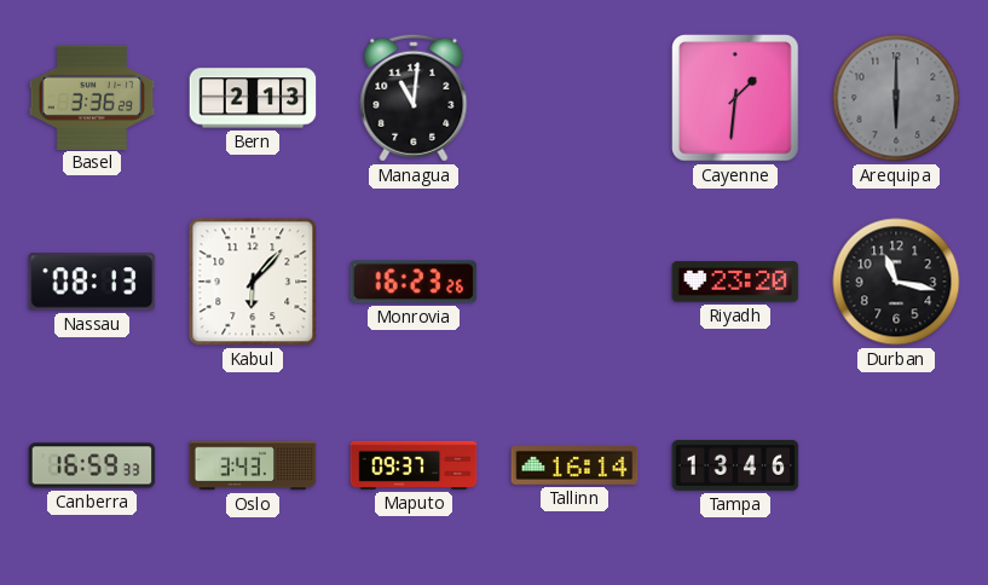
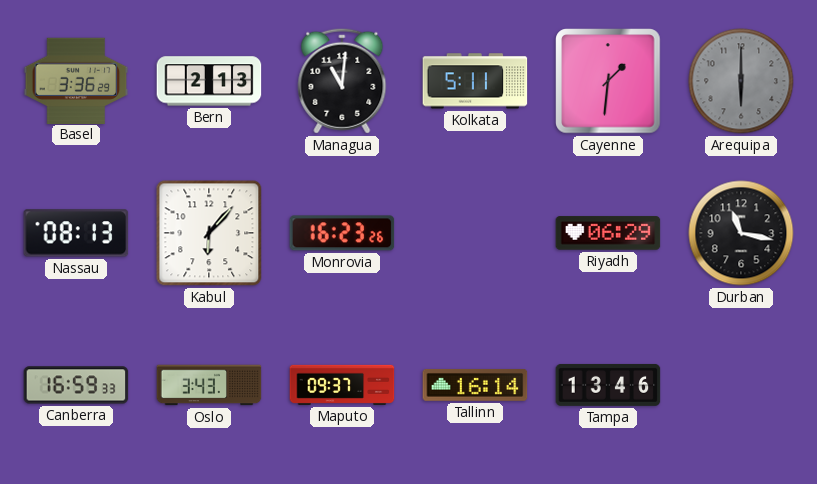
Kolkata: none -> 5:11
Riyadh: 23:20 -> 06:29
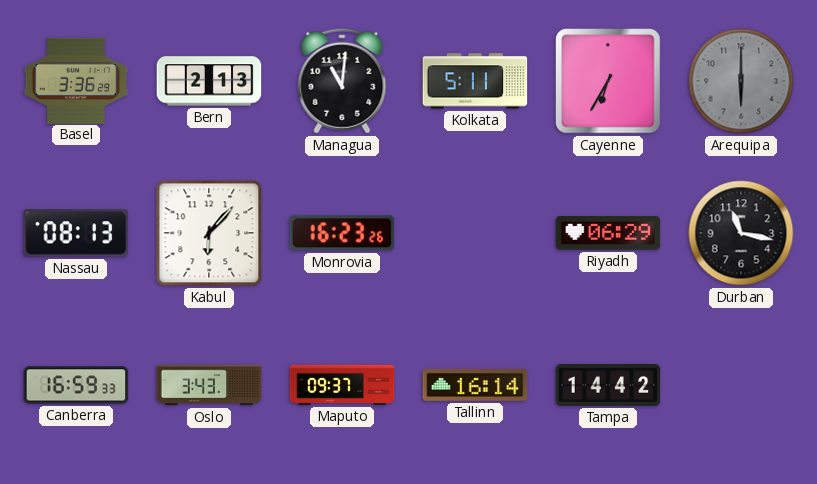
Cayenne: 1:31 -> 6:35
Tampa: 13:46 -> 14:42
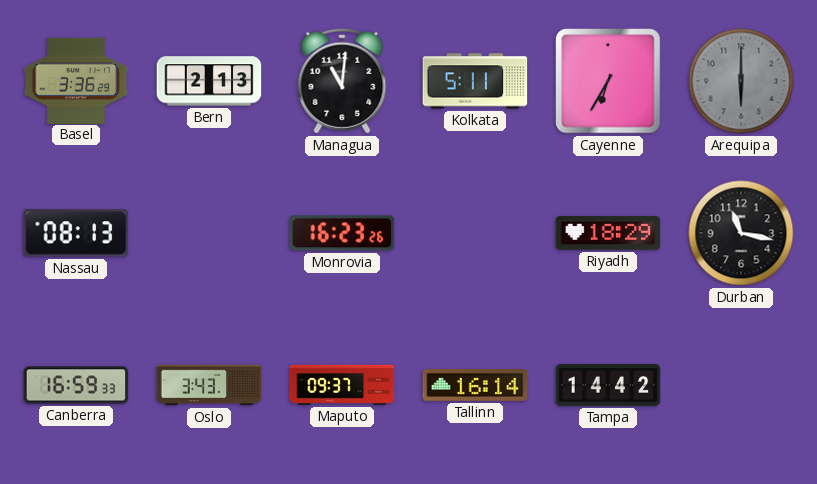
Kabul: 6:07 -> none
Riyadh: 06:29 -> 18:29
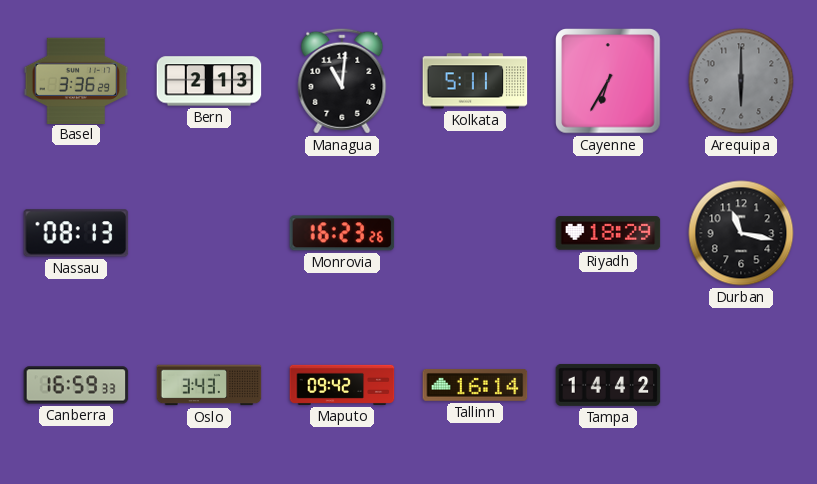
Maputo: 09:37 -> 09:42
